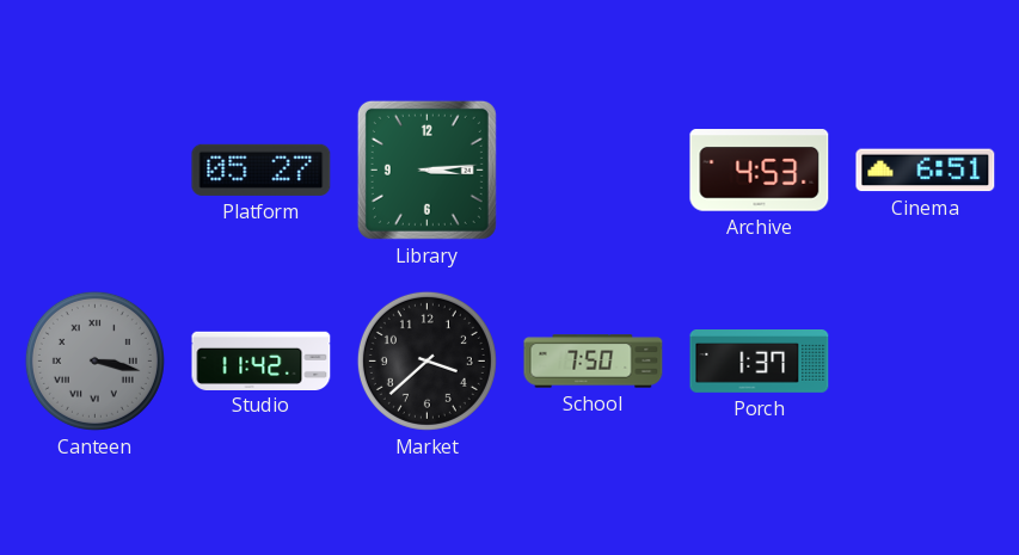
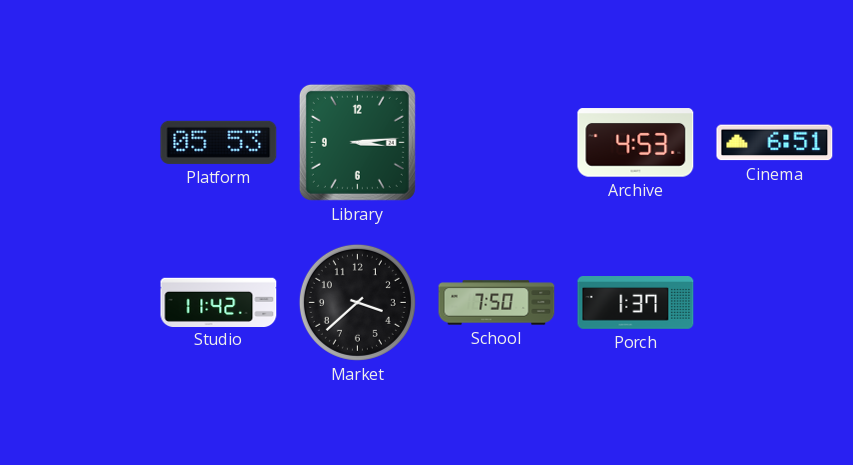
Platform: 05:27 -> 05:53
Canteen: 3:17 -> none
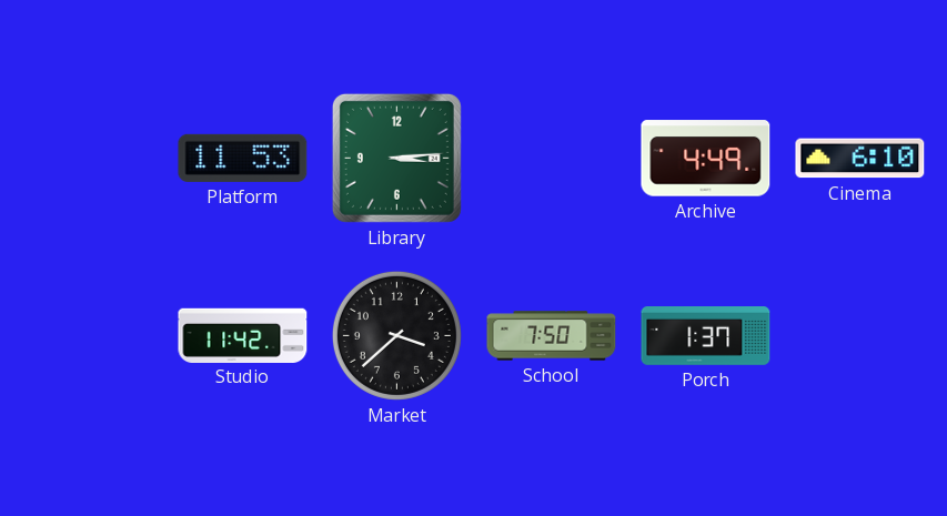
Platform: 05:53 -> 11:53
Archive: 4:53 -> 4:49
Cinema: 6:51 -> 6:10
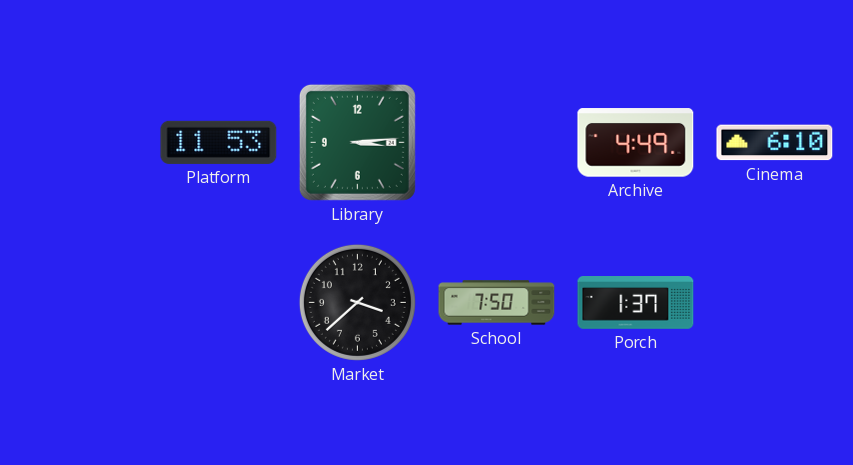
Studio: 11:42 -> none
